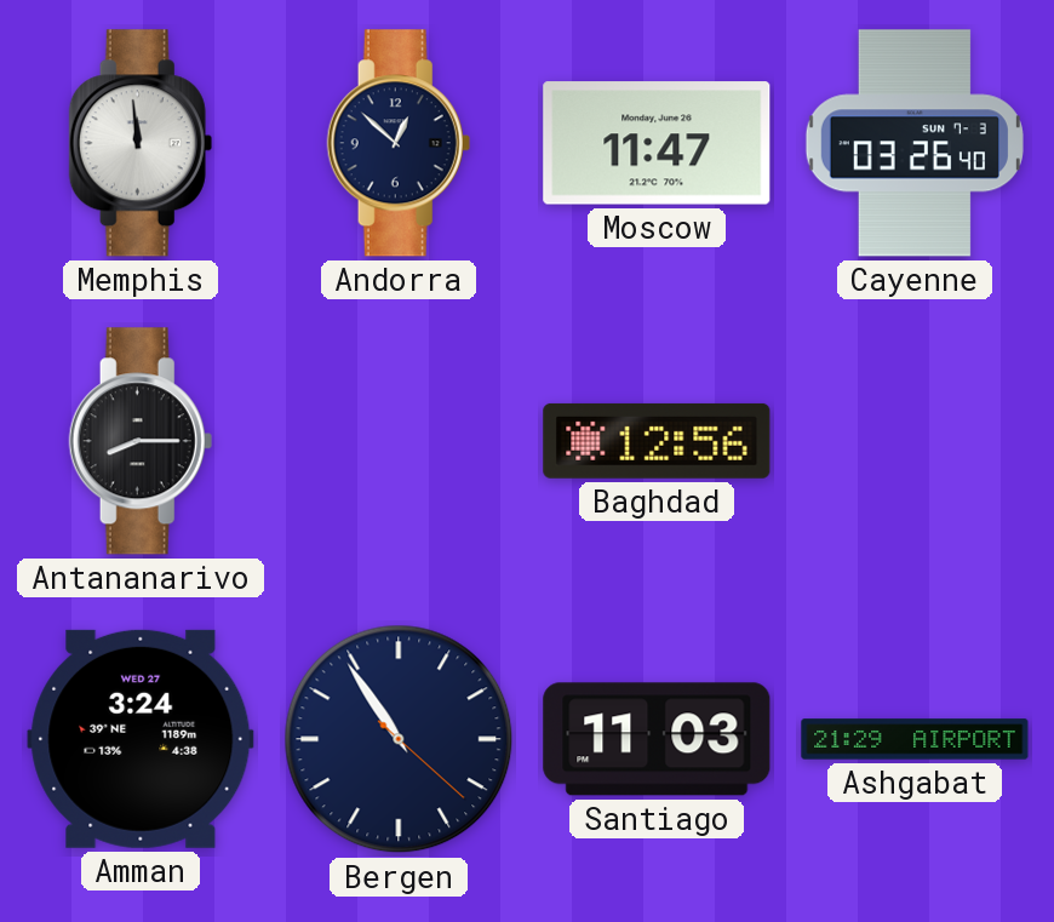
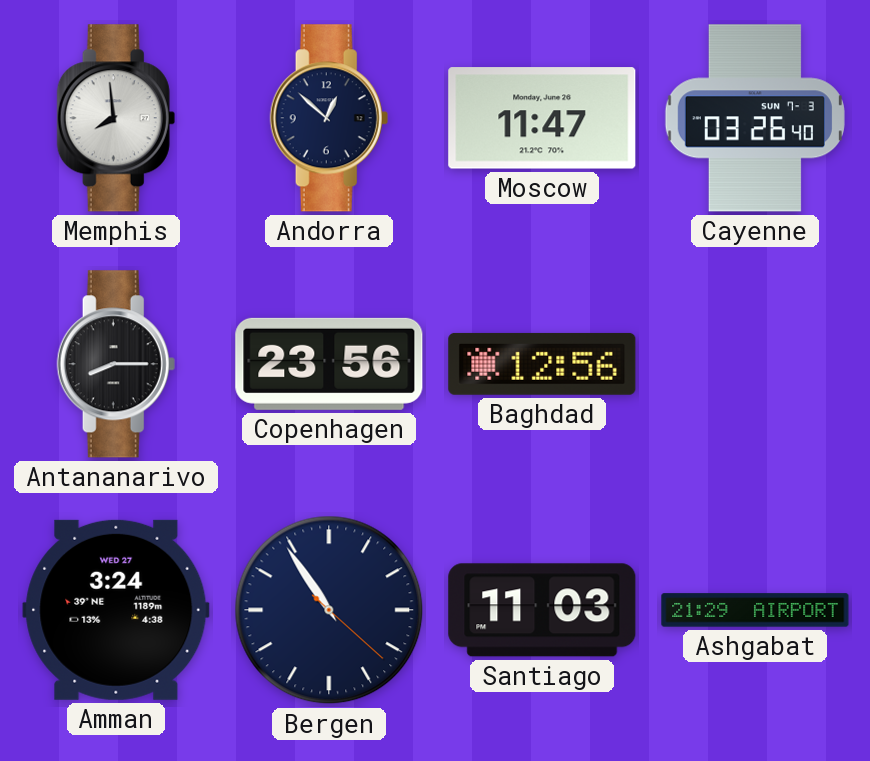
Memphis: 11:59 -> 7:59
Copenhagen: none -> 23:56
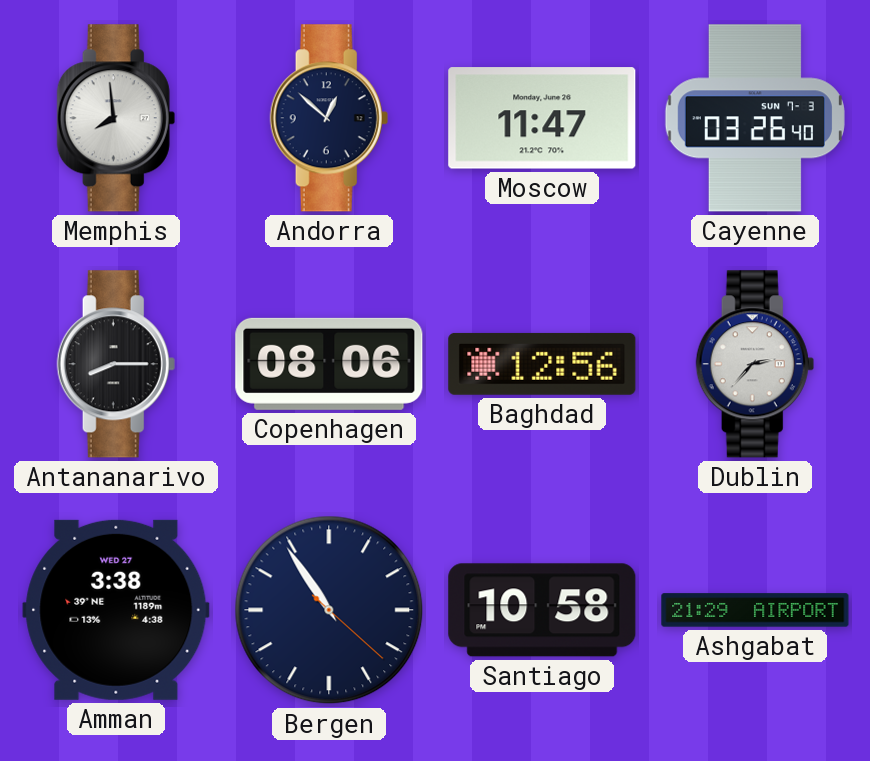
Copenhagen: 23:56 -> 08:06
Dublin: none -> 2:37
Amman: 3:24 -> 3:38
Santiago: 11:03 -> 10:58
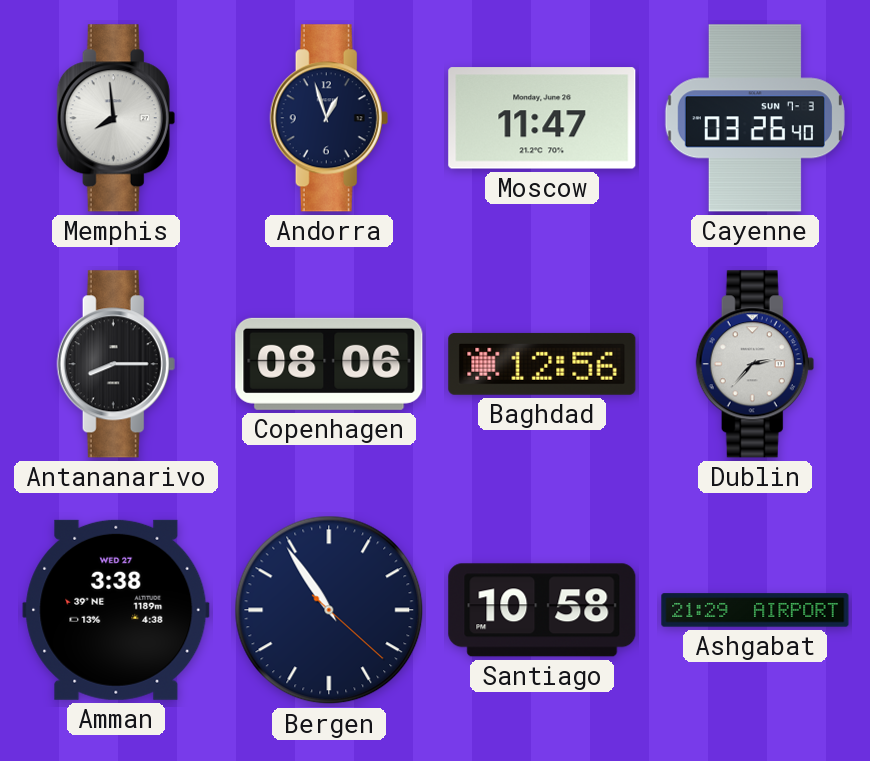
Andorra: 12:52 -> 12:57
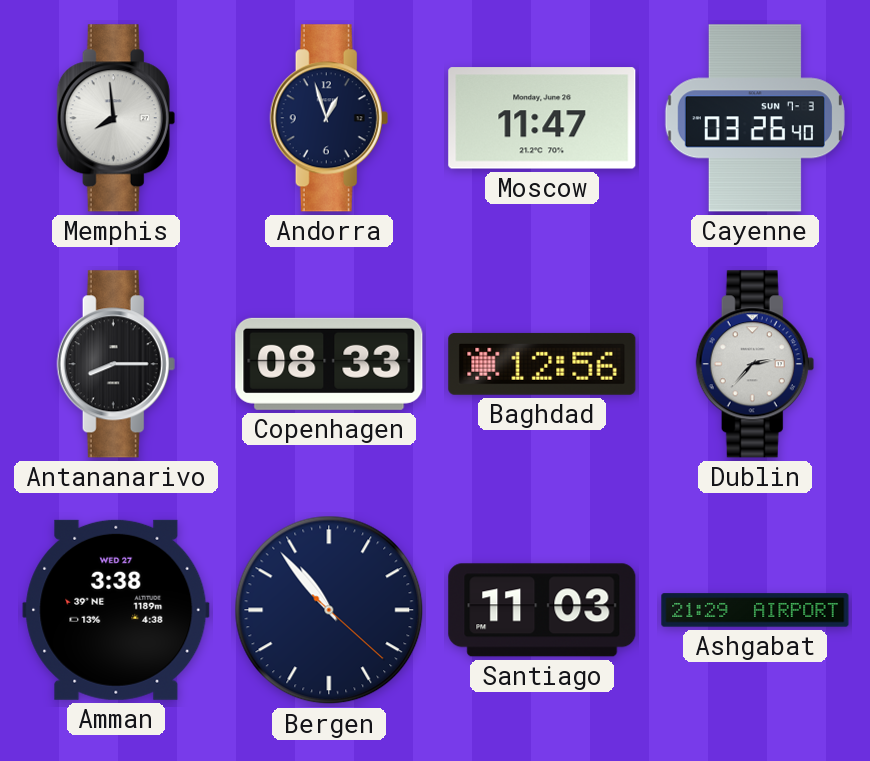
Copenhagen: 08:06 -> 08:33
Bergen: 10:54 -> 10:53
Santiago: 10:58 -> 11:03
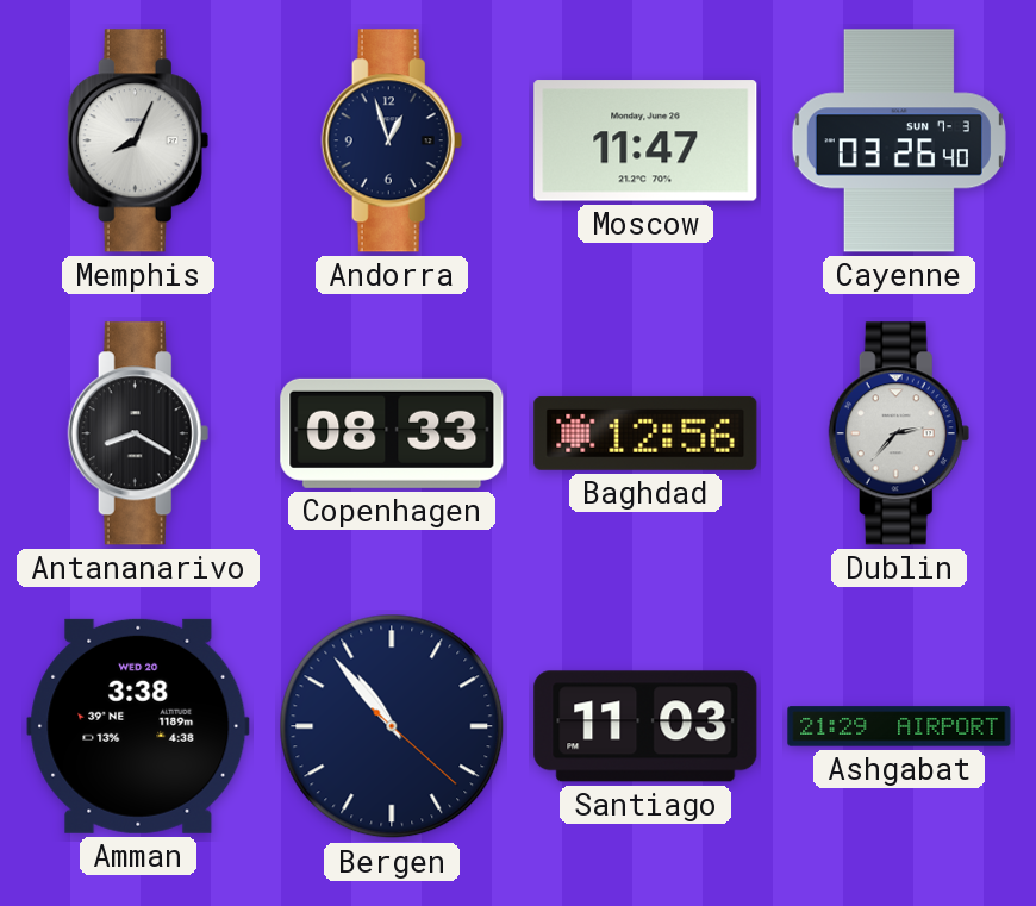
Memphis: 7:59 -> 8:04
Antananarivo: 8:15 -> 8:20
Amman date: WED 27 -> WED 20
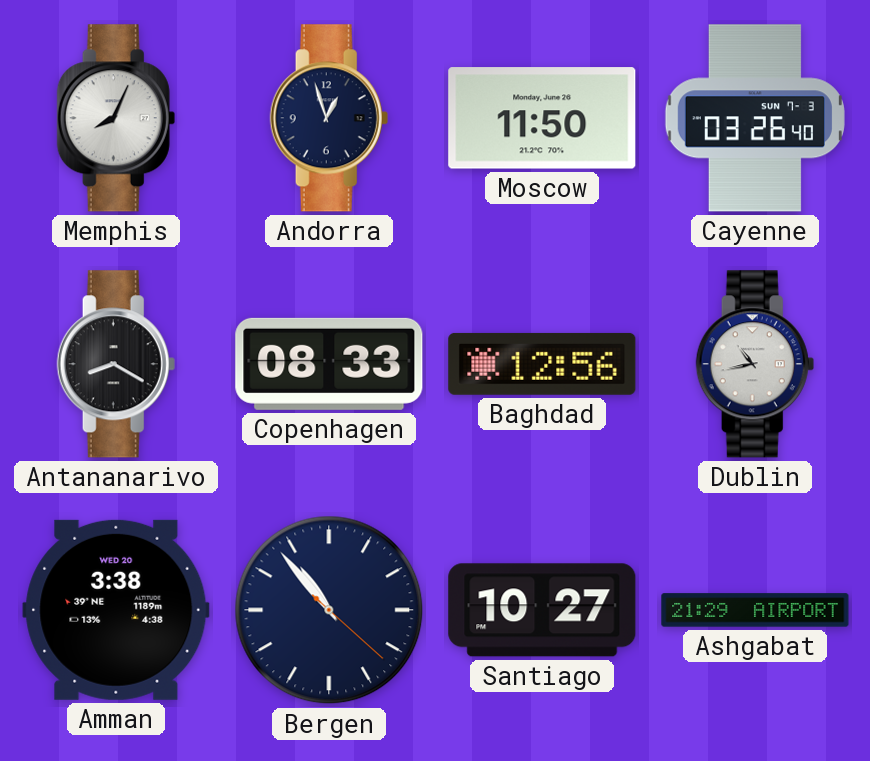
Moscow: 11:47 -> 11:50
Dublin: 2:37 -> 10:43
Santiago: 11:03 -> 10:27
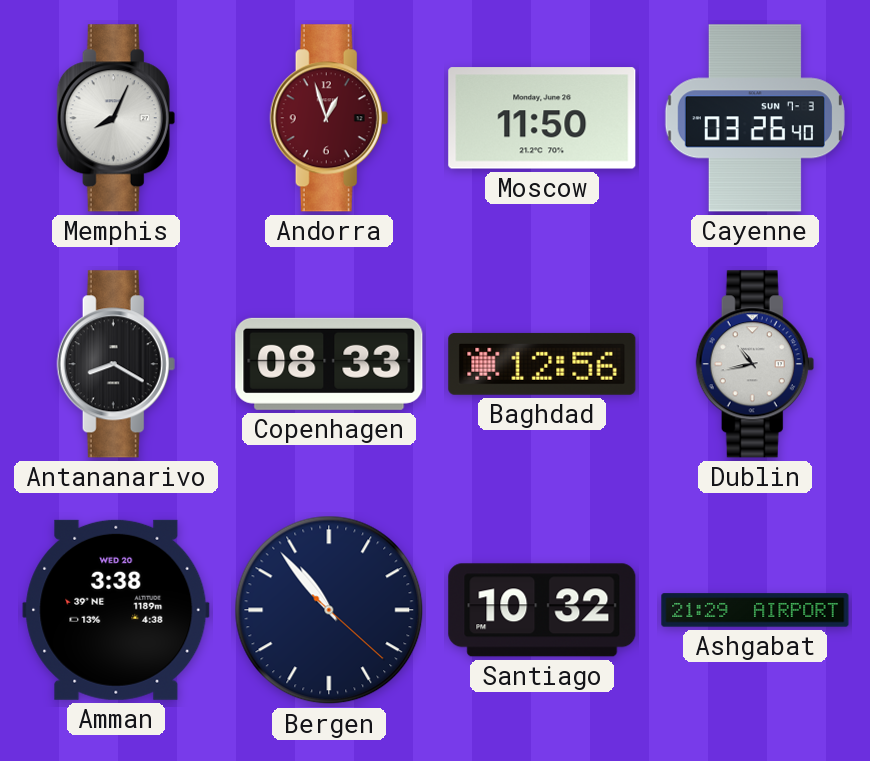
Andorra dial: navy -> burgundy
Santiago: 10:27 -> 10:32
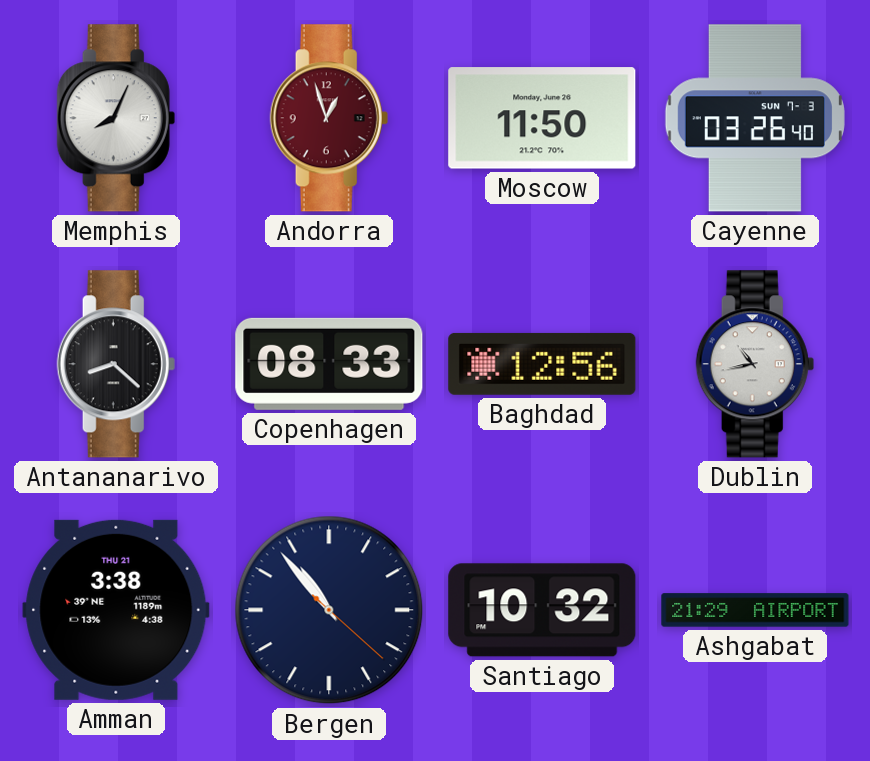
Antananarivo: 8:20 -> 8:22
Amman date: WED 20 -> THU 21
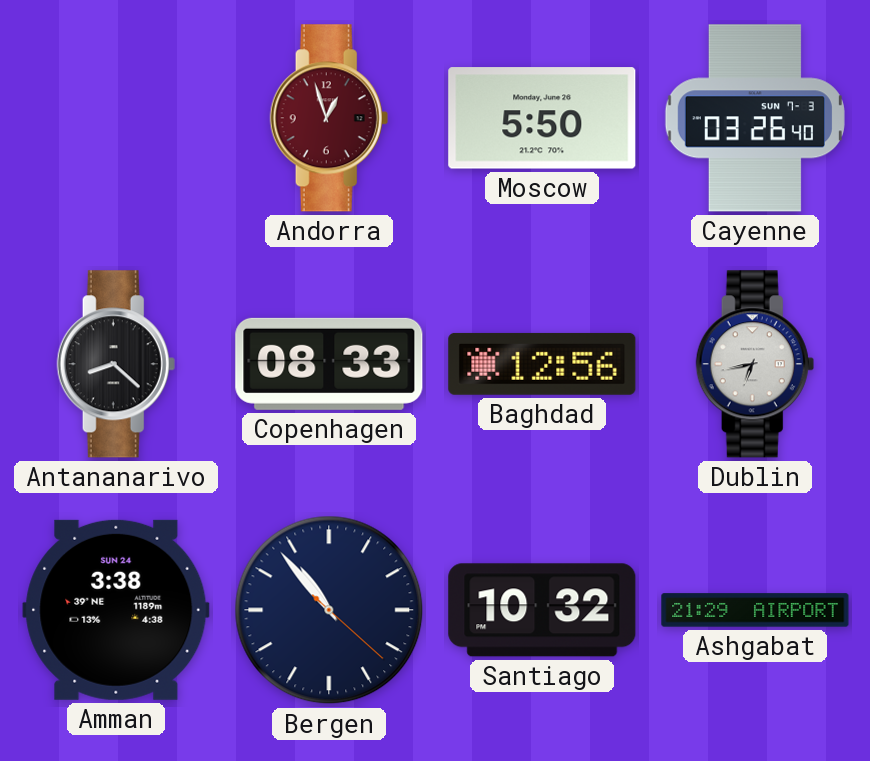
Memphis: 8:04 -> none
Moscow: 11:50 -> 5:50
Dublin: 10:43 -> 6:43
Amman date: THU 21 -> SUN 24
